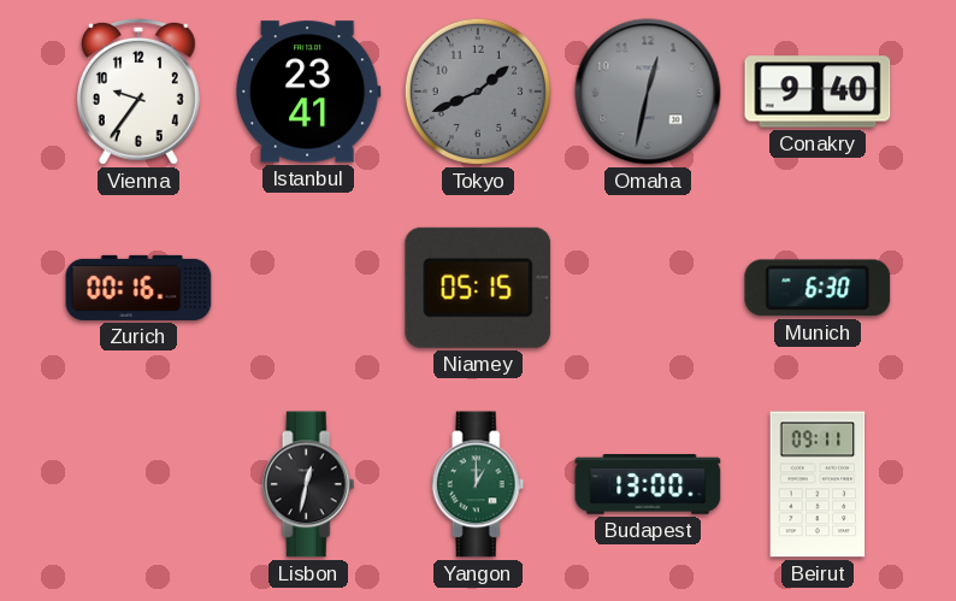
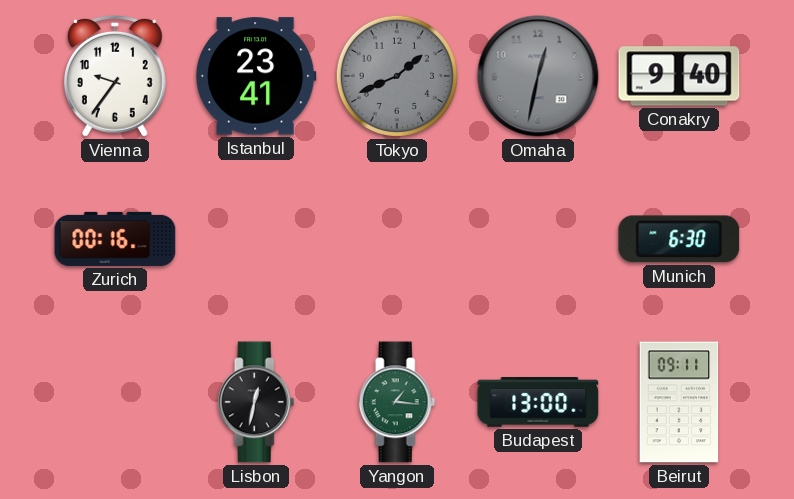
Niamey: 05:15 -> none
Yangon: 1:00 -> 1:16
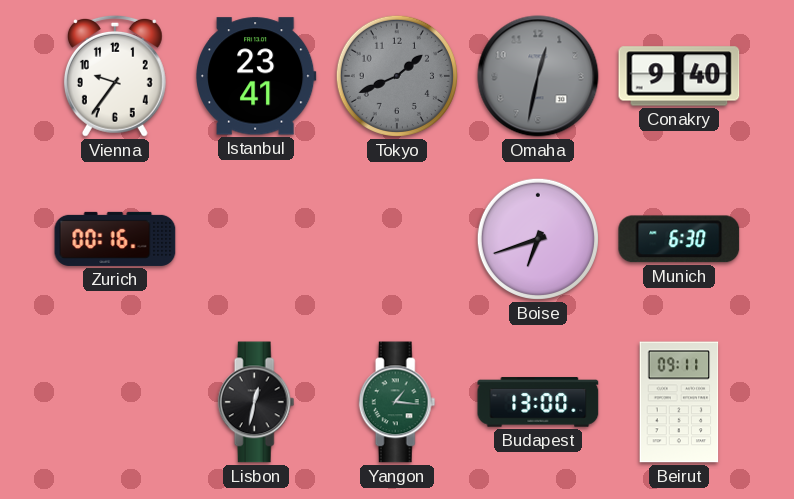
Boise: none -> 6:42
